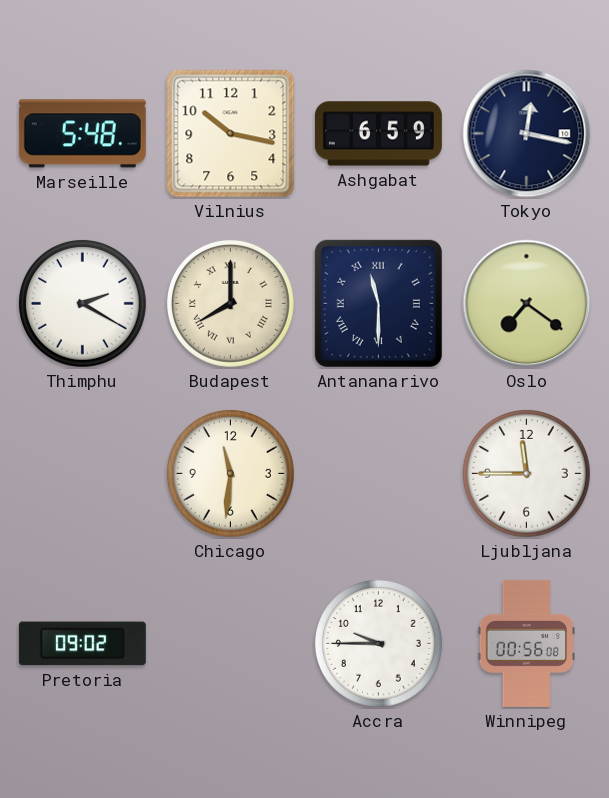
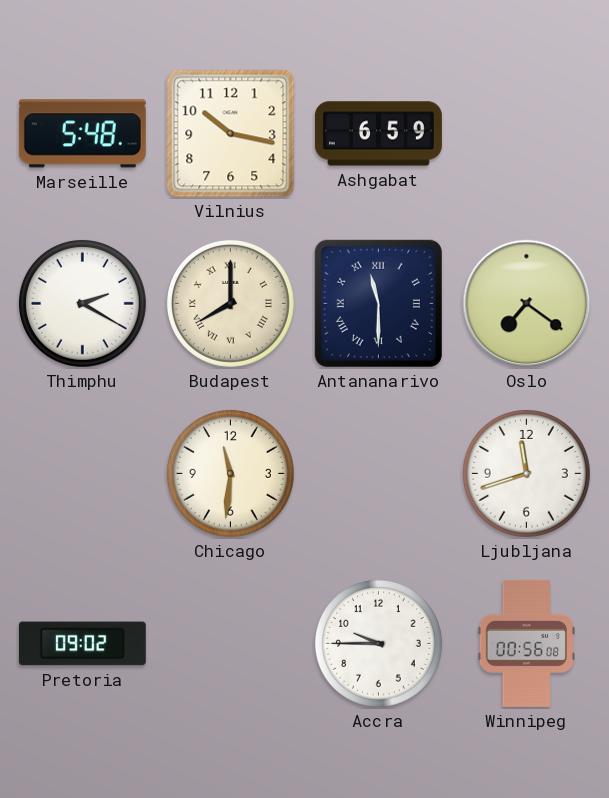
Tokyo: 12:17 -> none
Ljubljana: 11:45 -> 11:42
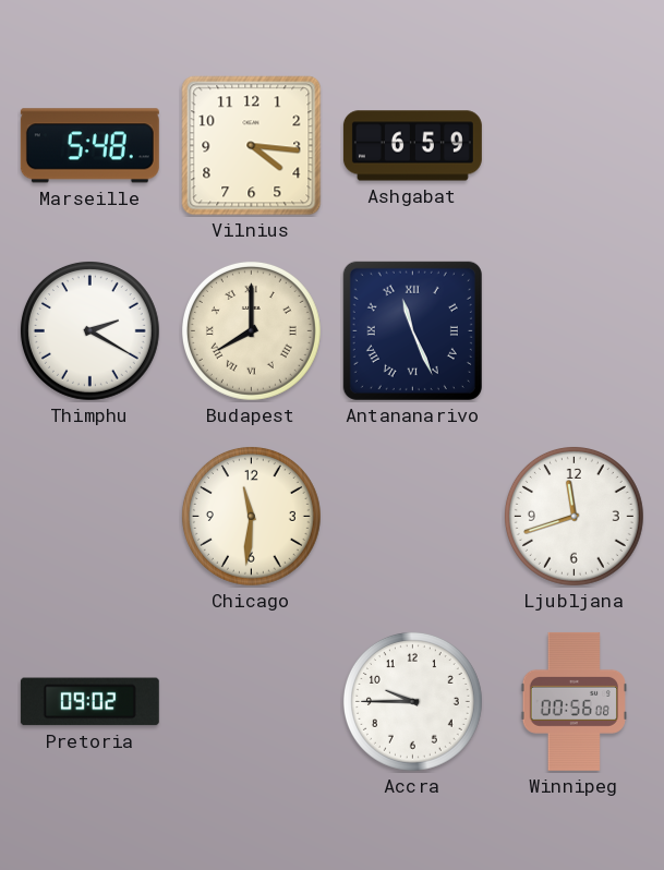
Vilnius: 10:17 -> 4:16
Antananarivo: 11:30 -> 11:26
Oslo: 7:21 -> none
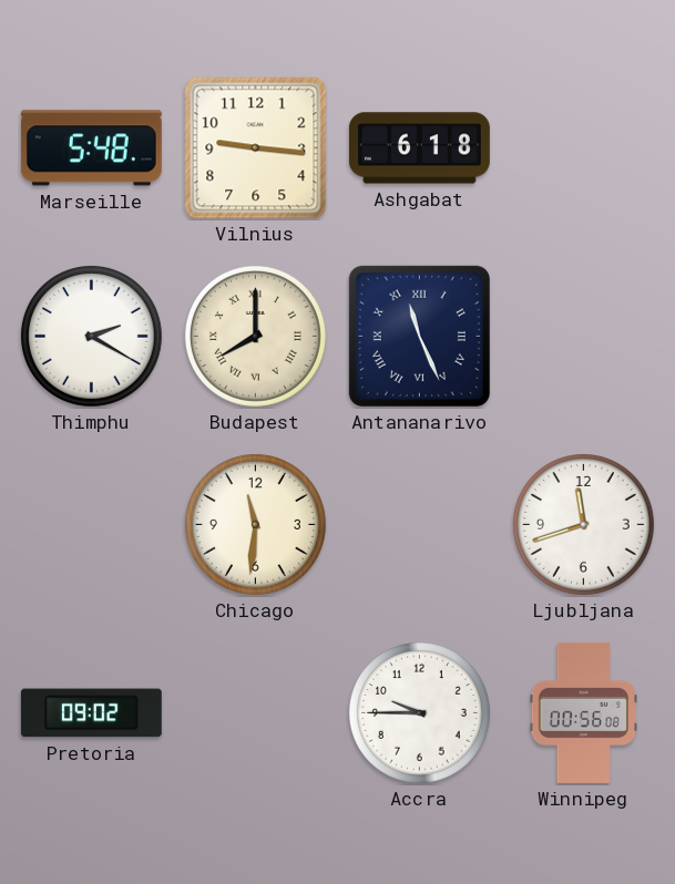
Vilnius: 4:16 -> 9:16
Ashgabat: 6:59 -> 6:18
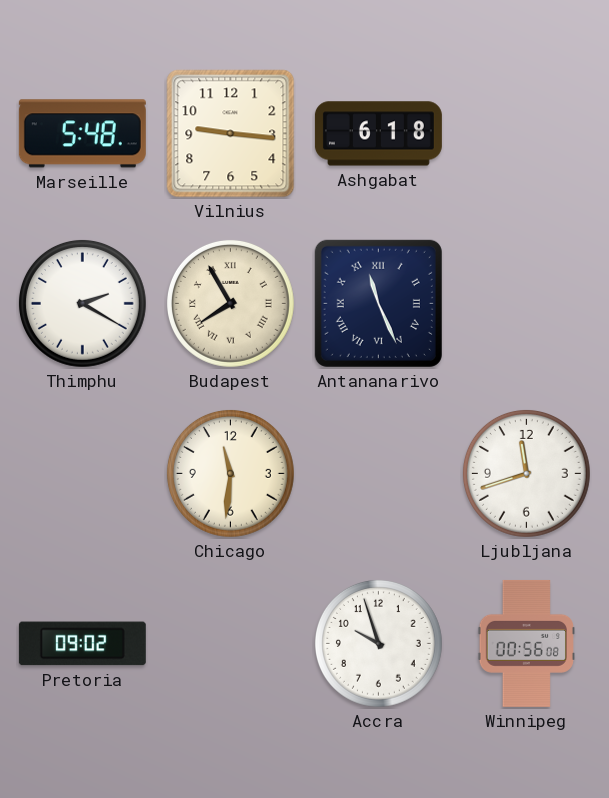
Budapest: 8:00 -> 7:55
Accra: 9:45 -> 9:57
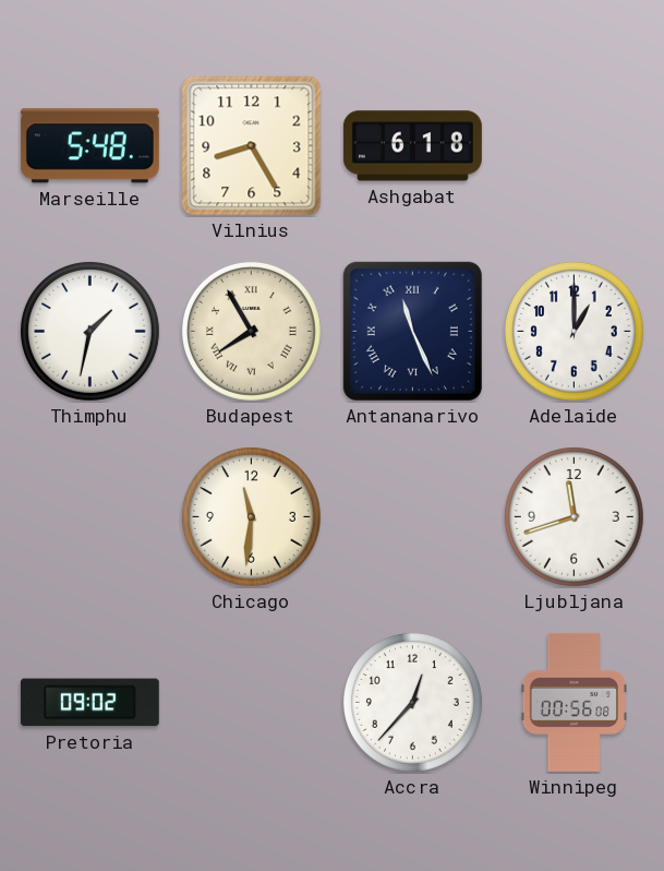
Vilnius: 9:16 -> 8:25
Thimphu: 2:20 -> 1:32
Adelaide: none -> 1:00
Accra: 9:57 -> 12:37
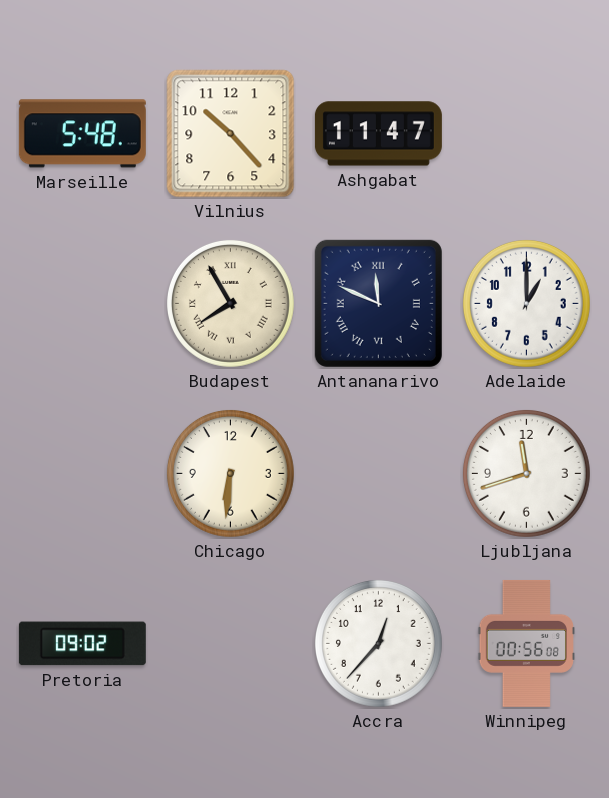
Vilnius: 8:25 -> 10:23
Ashgabat: 6:18 -> 11:47
Thimphu: 1:32 -> none
Antananarivo: 11:26 -> 11:49
Chicago: 11:31 -> 6:31
